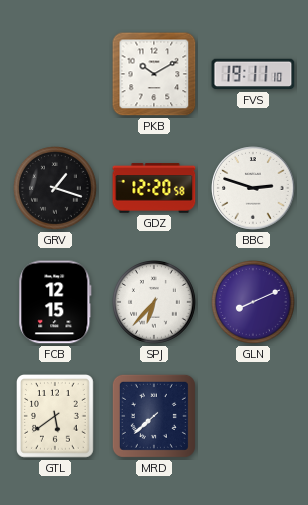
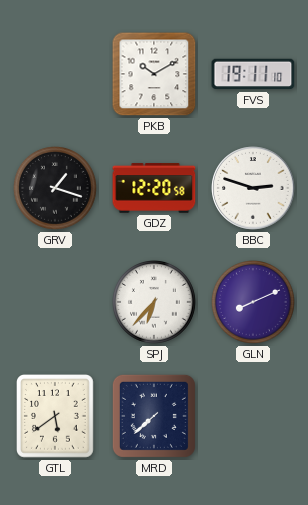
FCB: 12:15 -> none
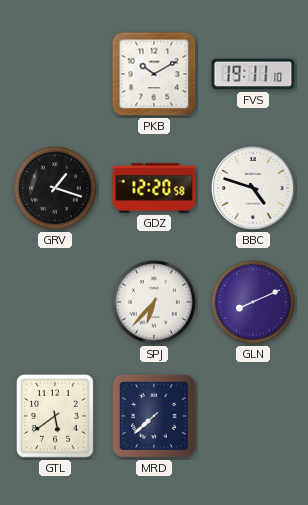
BBC: 2:48 -> 4:48
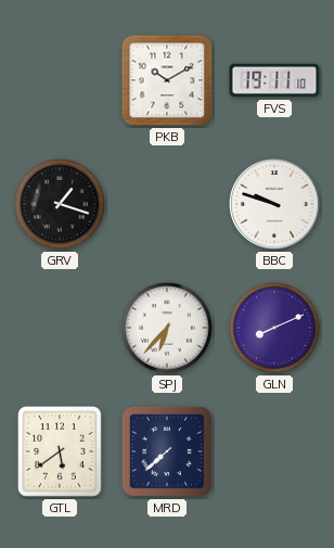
GDZ: 12:20 -> none
BBC: 4:48 -> 9:48
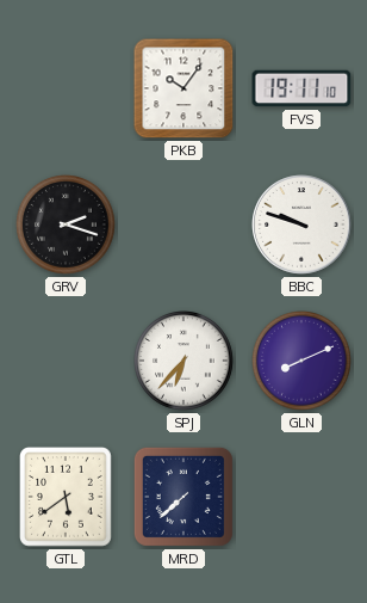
PKB: 10:10 -> 10:06
GRV: 1:18 -> 2:18
